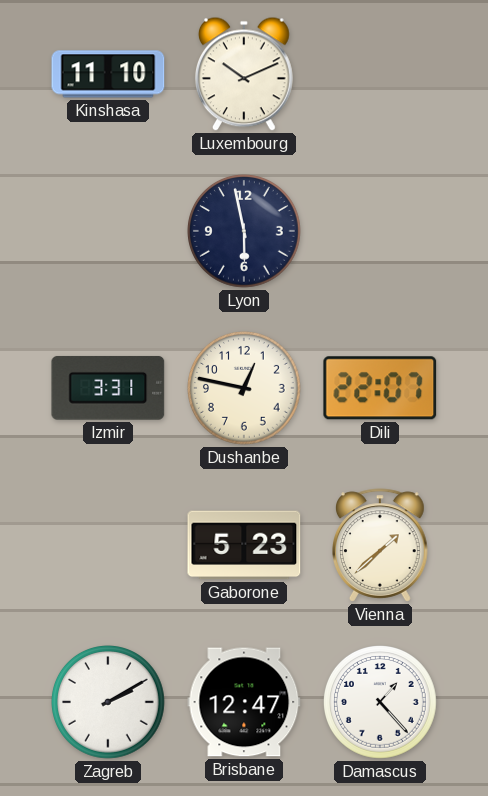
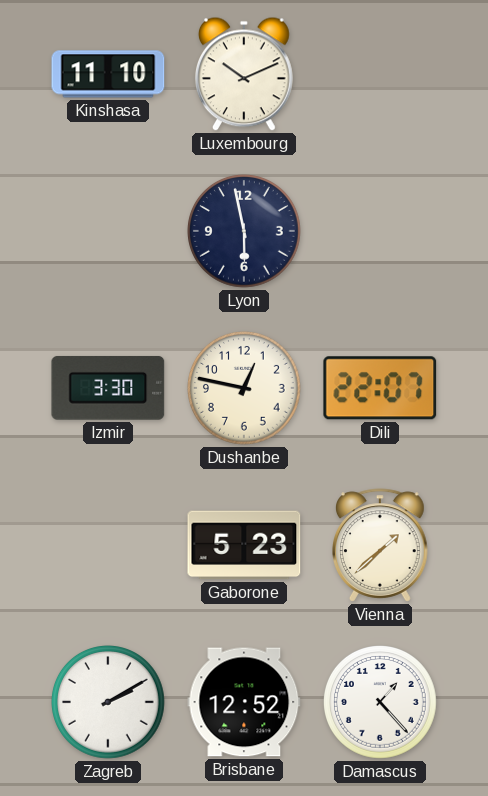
Izmir: 3:31 -> 3:30
Brisbane: 12:47 -> 12:52
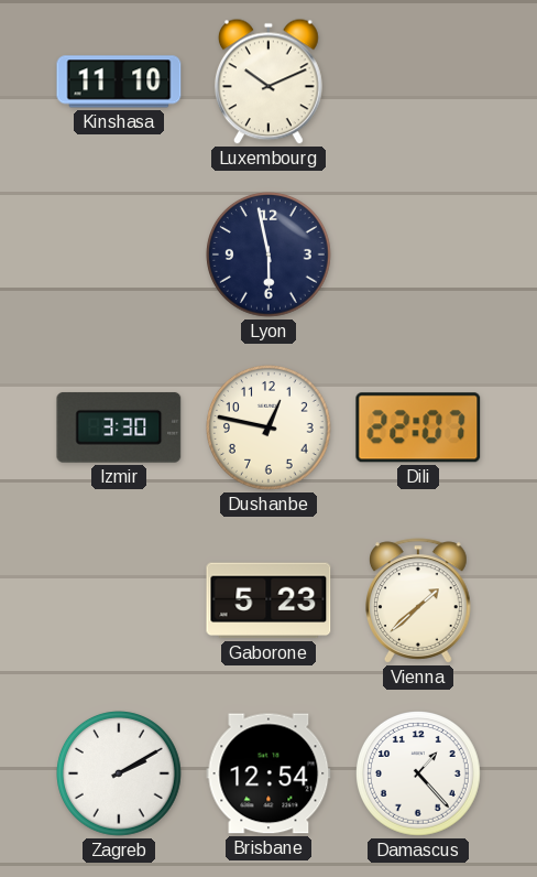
Brisbane: 12:52 -> 12:54
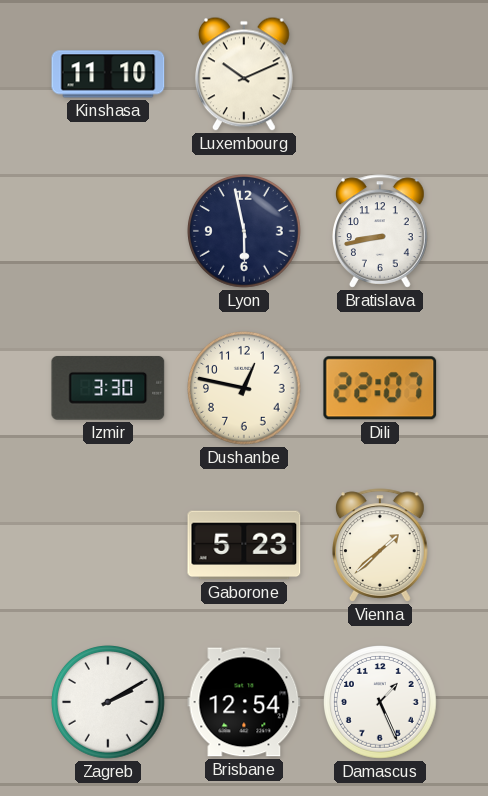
Bratislava: none -> 8:43
Damascus: 1:23 -> 1:26
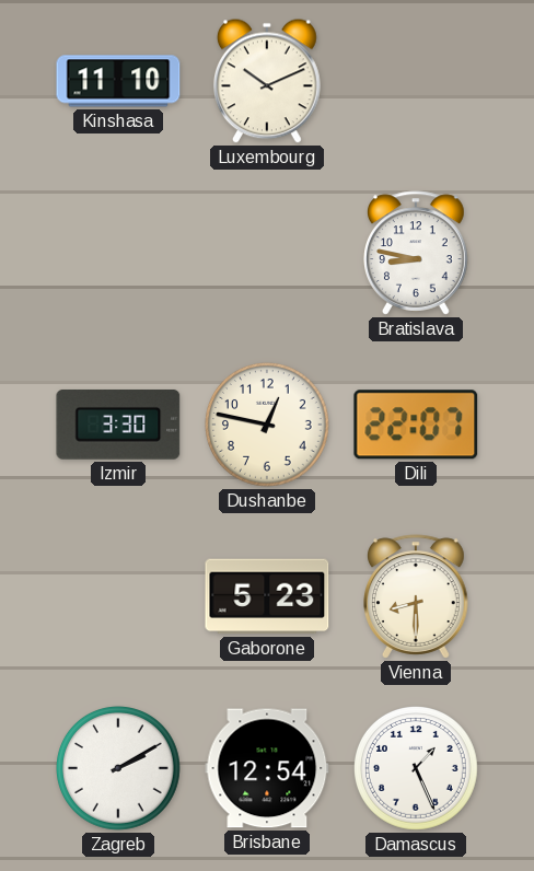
Lyon: 5:58 -> none
Bratislava: 8:43 -> 8:47
Vienna: 1:38 -> 8:30
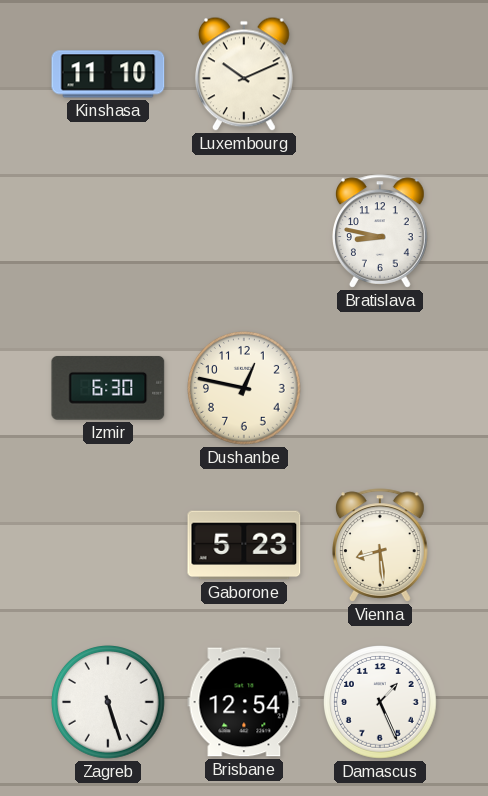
Izmir: 3:30 -> 6:30
Dili: 22:07 -> none
Vienna: 8:30 -> 8:29
Zagreb: 2:10 -> 5:27
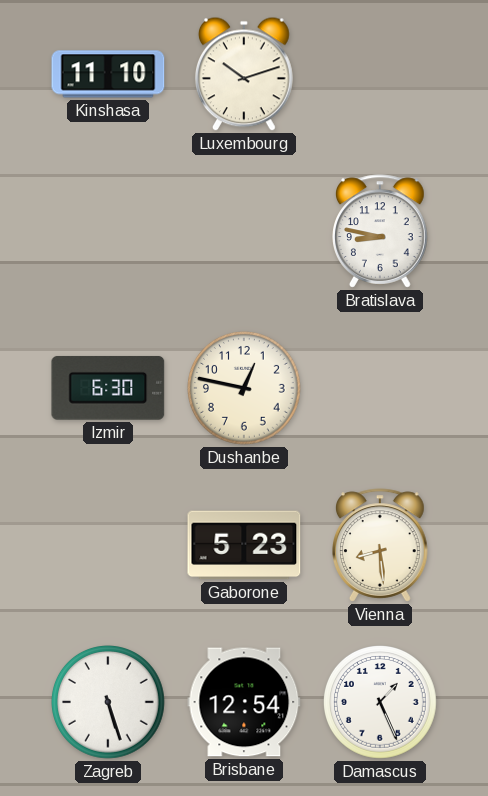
Luxembourg: 10:11 -> 10:12
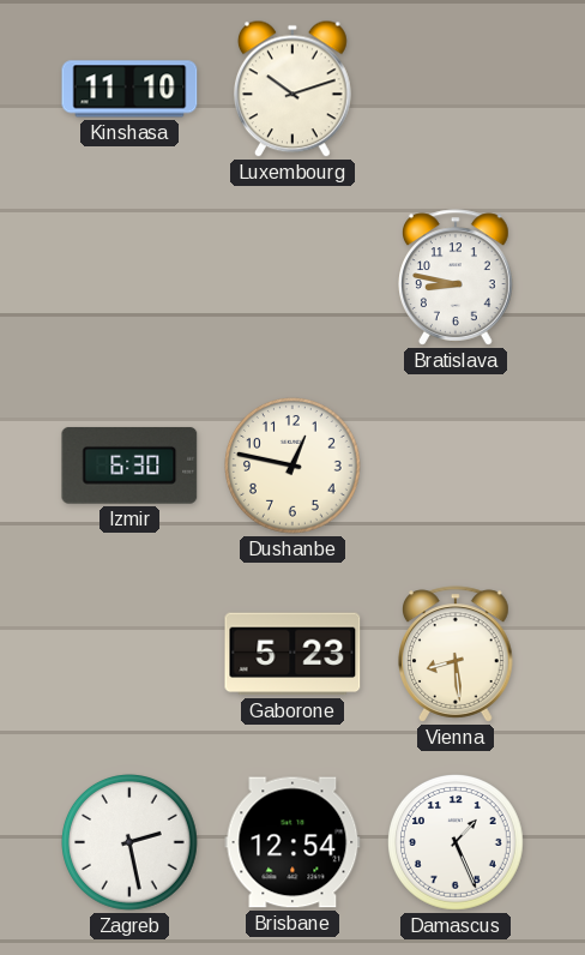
Zagreb: 5:27 -> 2:28
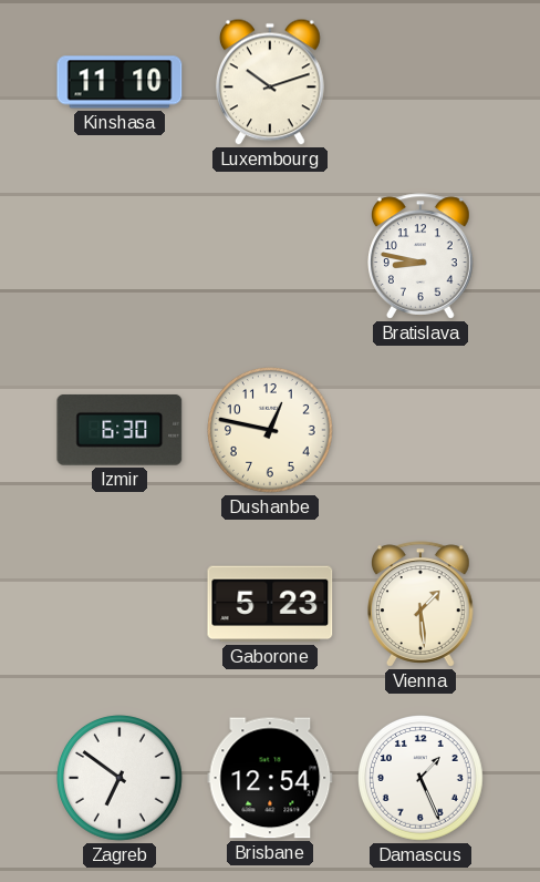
Vienna: 8:29 -> 1:29
Zagreb: 2:28 -> 6:51
